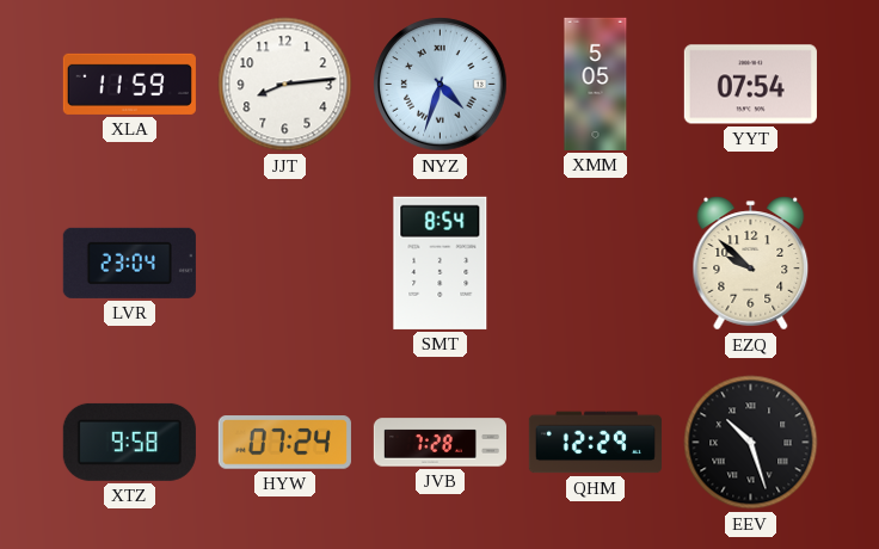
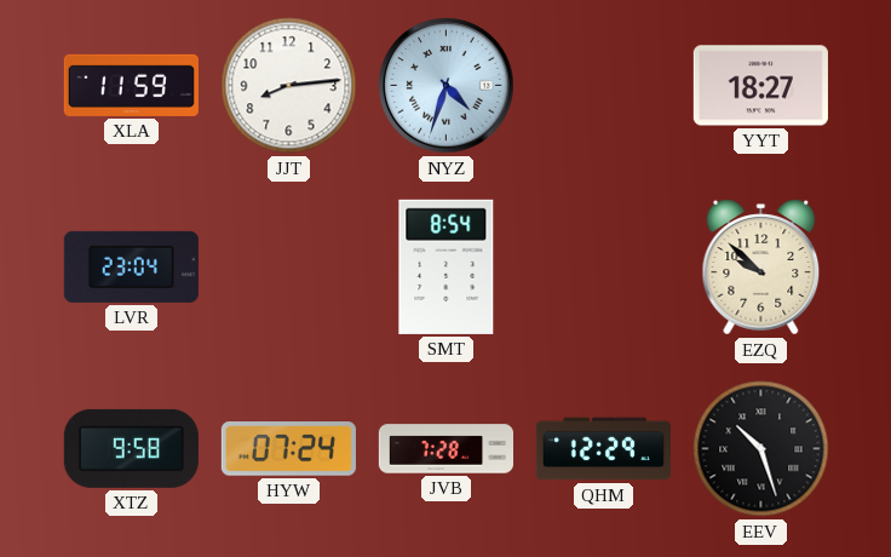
XMM: 5:05 -> none
YYT: 07:54 -> 18:27
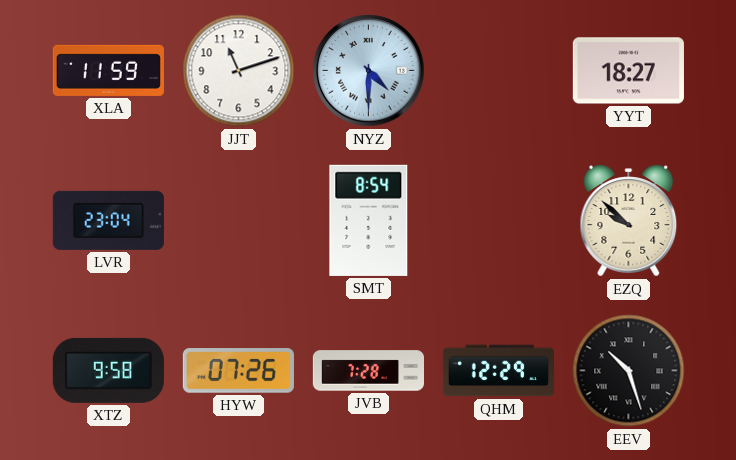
JJT: 8:14 -> 11:12
NYZ: 4:33 -> 4:30
HYW: 07:24 -> 07:26
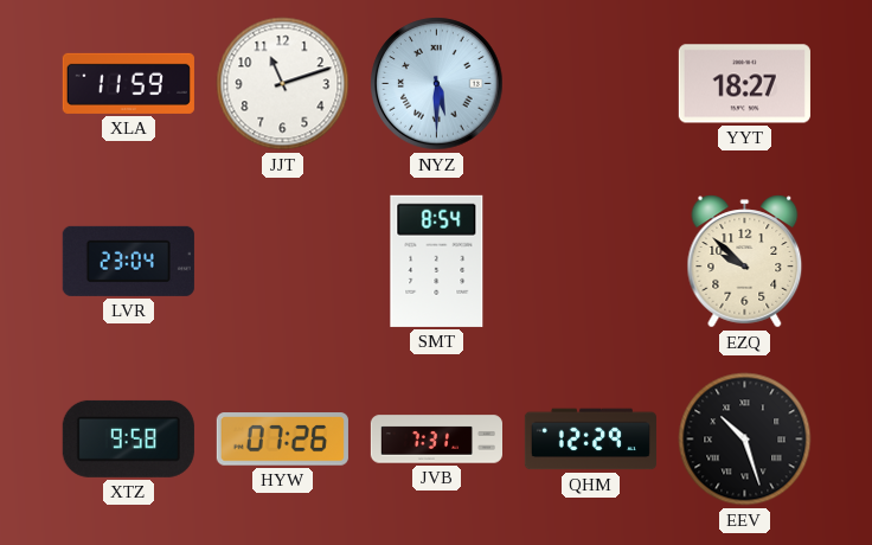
NYZ: 4:30 -> 5:30
JVB: 7:28 -> 7:31
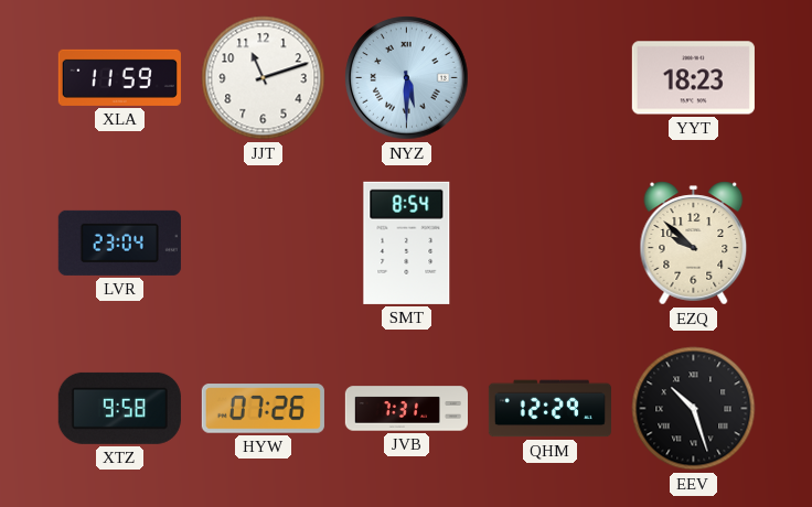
YYT: 18:27 -> 18:23
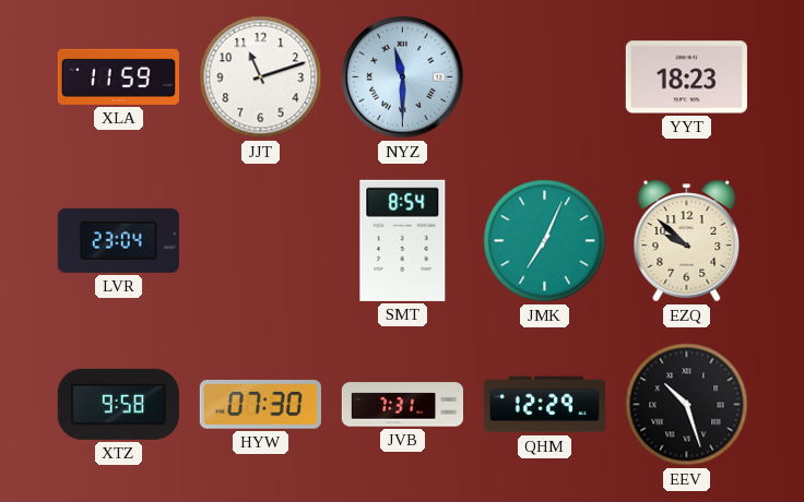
NYZ: 5:30 -> 11:30
JMK: none -> 7:04
HYW: 07:26 -> 07:30
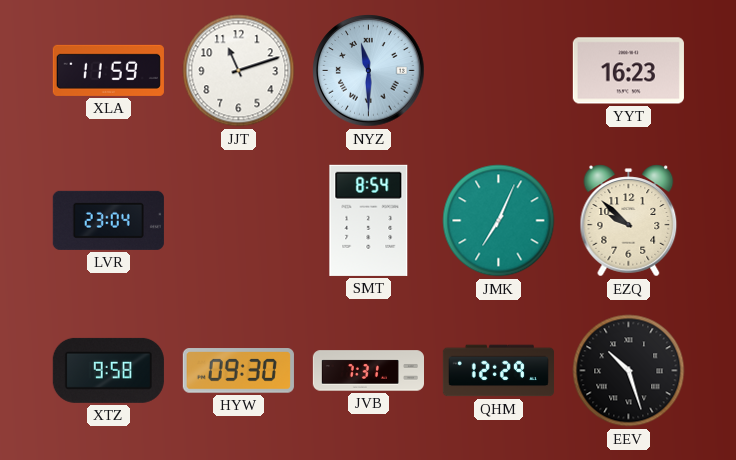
YYT: 18:23 -> 16:23
HYW: 07:30 -> 09:30
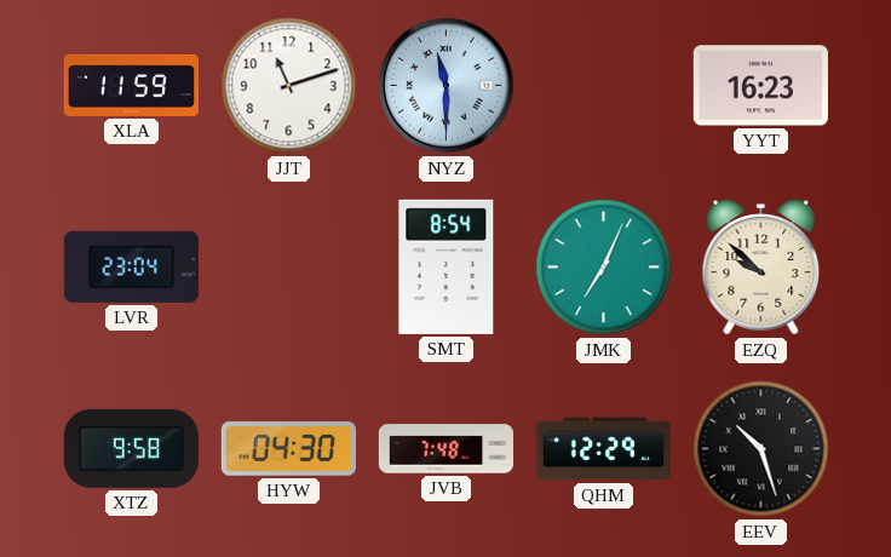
HYW: 09:30 -> 04:30
JVB: 7:31 -> 7:48
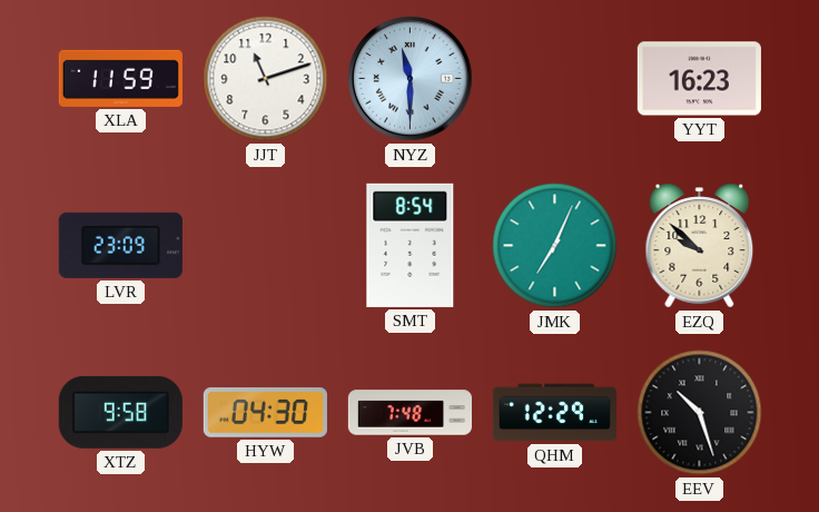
LVR: 23:04 -> 23:09
